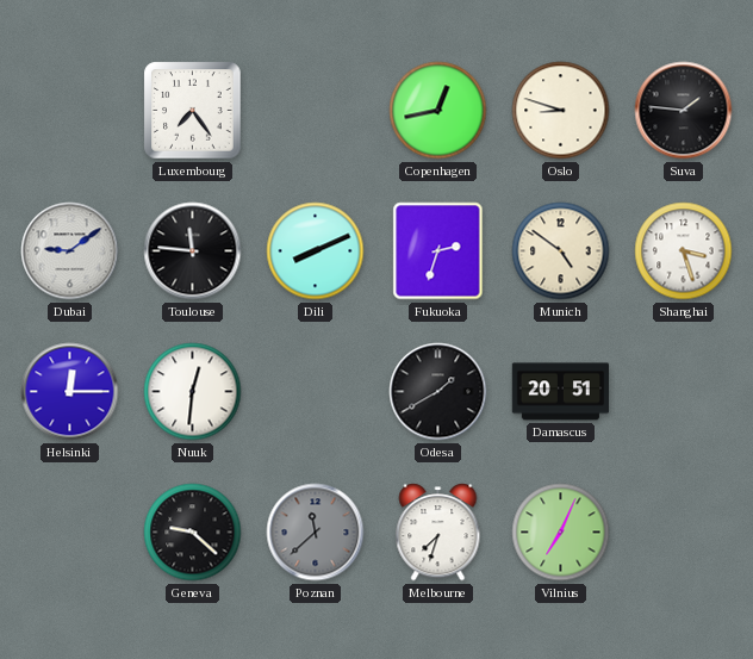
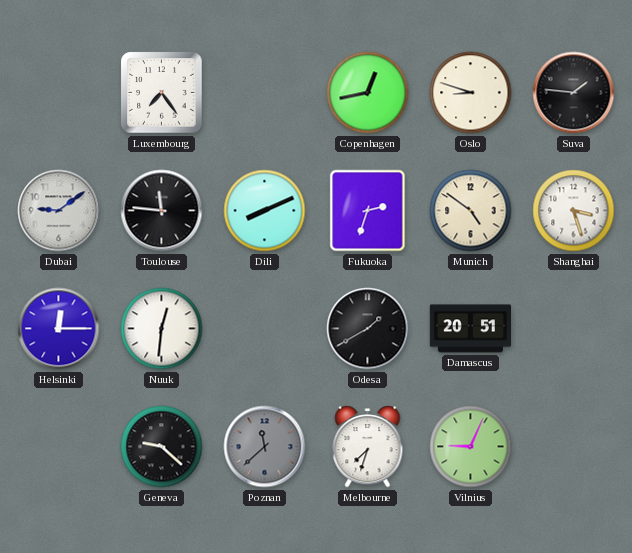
Vilnius: 7:04 -> 9:04
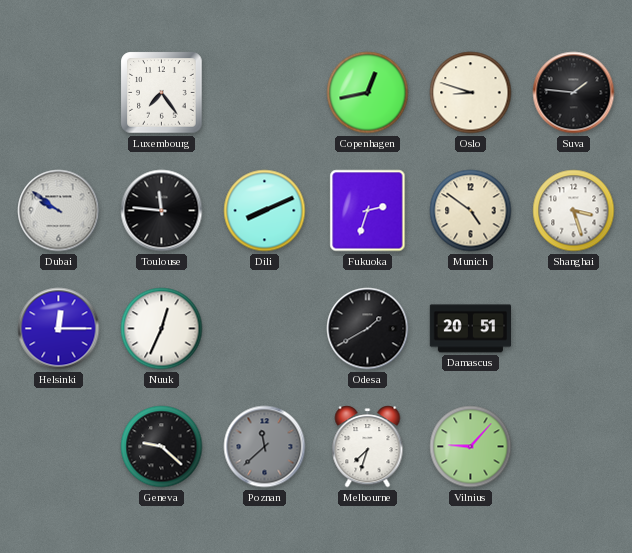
Dubai: 9:09 -> 9:51
Nuuk: 12:31 -> 12:34
Vilnius: 9:04 -> 9:07
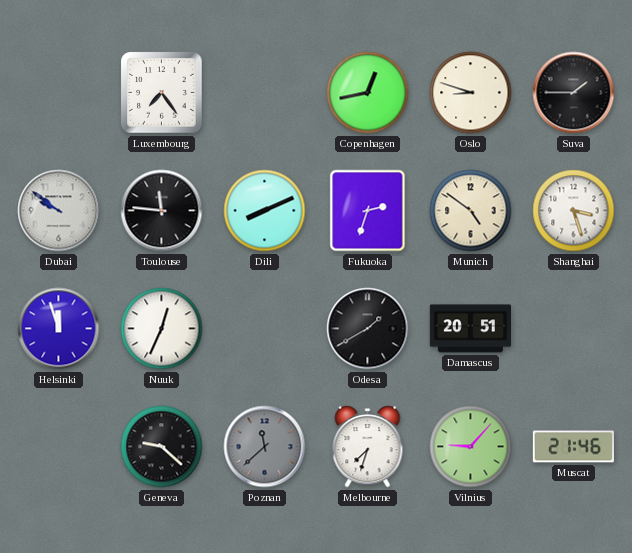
Suva: 1:46 -> 1:45
Helsinki: 12:15 -> 11:57
Muscat: none -> 21:46
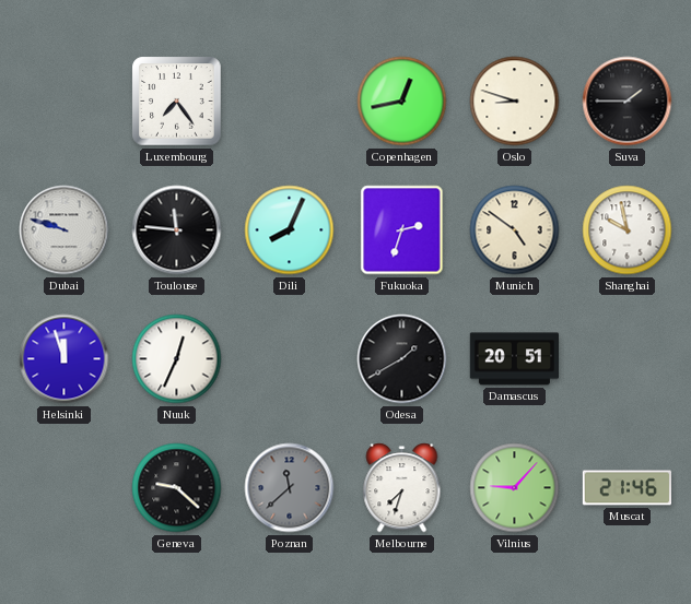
Dubai: 9:51 -> 9:48
Dili: 8:11 -> 8:04
Shanghai: 3:27 -> 9:58
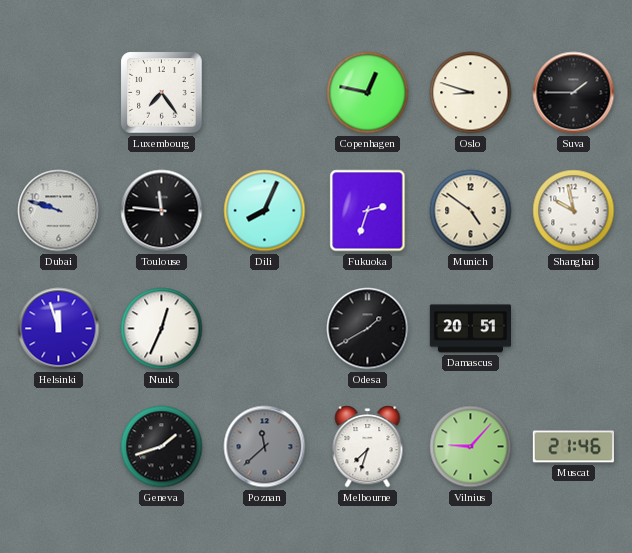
Copenhagen: 12:43 -> 12:47
Geneva: 9:22 -> 1:42
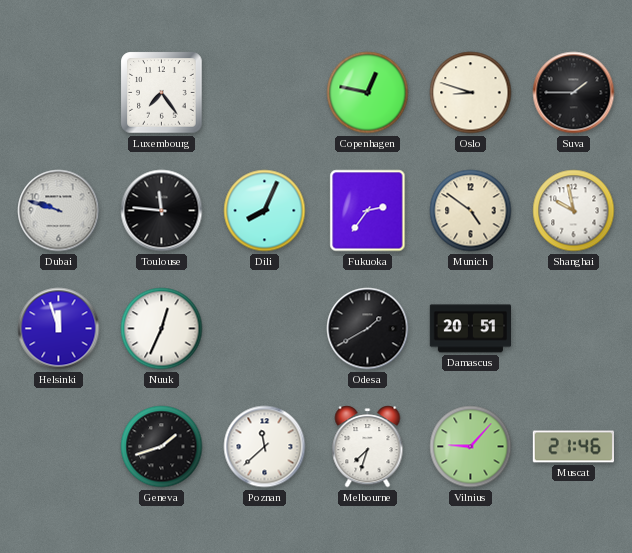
Fukuoka: 2:33 -> 2:36
Poznan dial: grey -> white
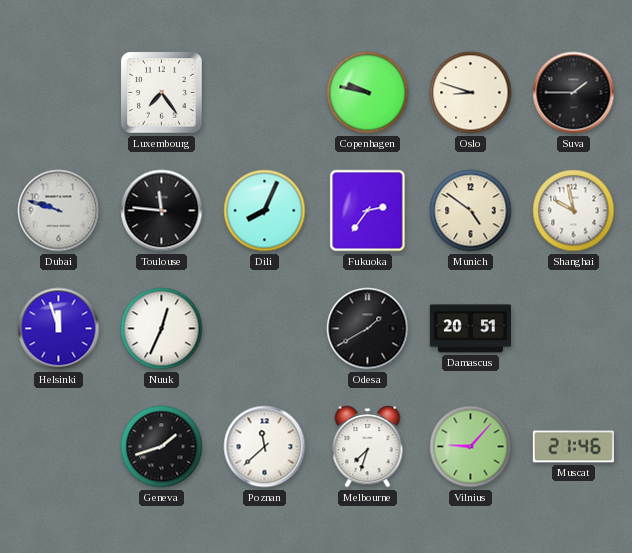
Copenhagen: 12:47 -> 9:47
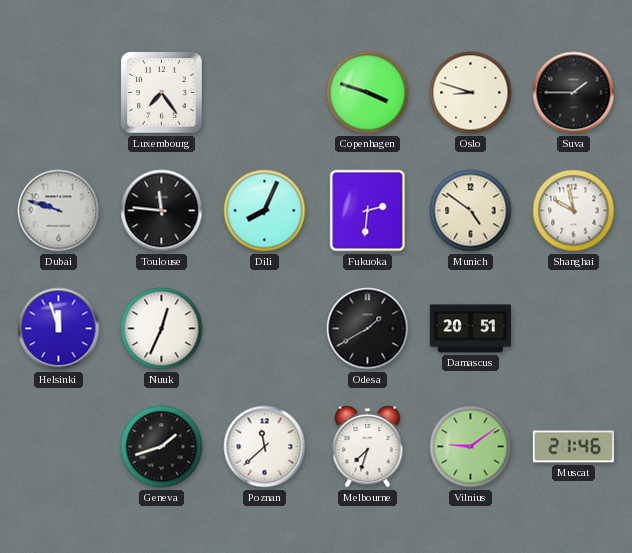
Copenhagen: 9:47 -> 3:48
Fukuoka: 2:36 -> 2:31
Vilnius: 9:07 -> 9:09
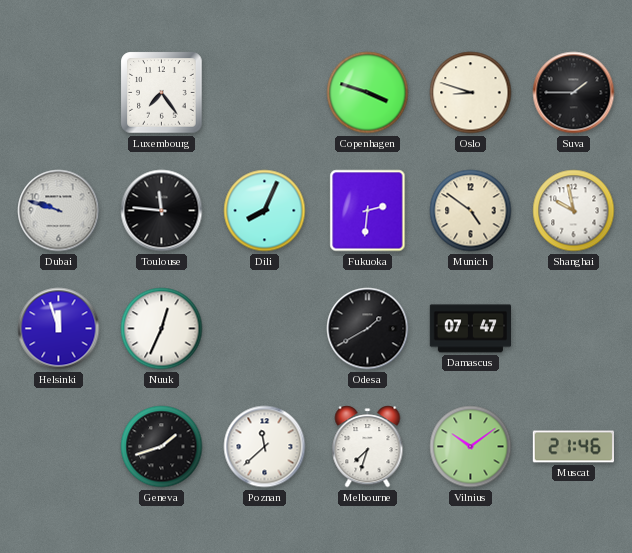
Damascus: 20:51 -> 07:47
Vilnius: 9:09 -> 10:09
